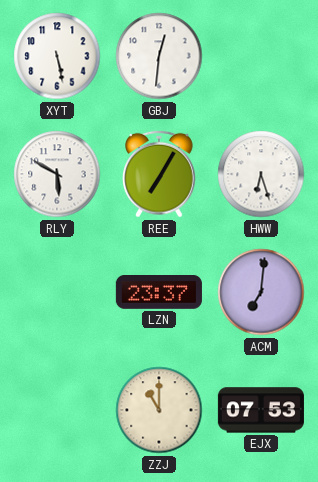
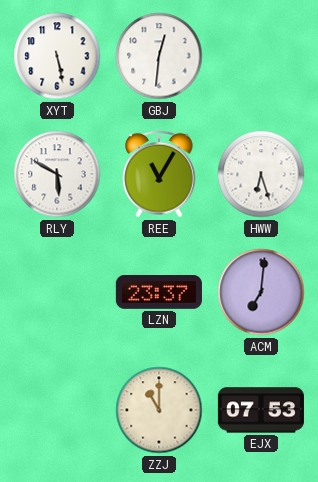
REE: 7:05 -> 11:05
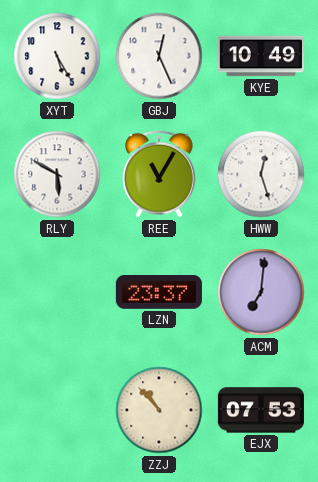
XYT: 5:28 -> 5:25
GBJ: 12:31 -> 12:26
KYE: none -> 10:49
HWW: 6:27 -> 12:27
ZZJ: 11:00 -> 10:53
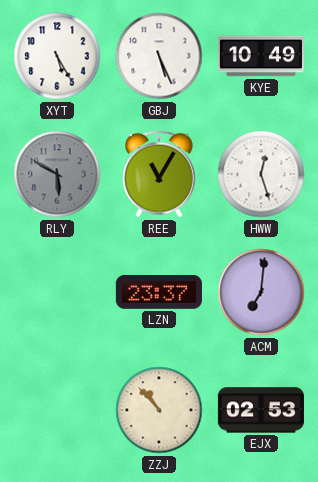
GBJ: 12:26 -> 5:26
RLY dial: white -> grey
EJX: 07:53 -> 02:53
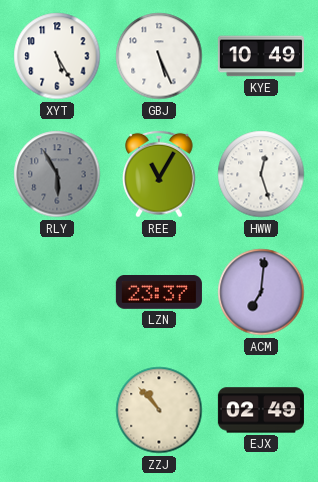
RLY: 5:50 -> 5:55
EJX: 02:53 -> 02:49
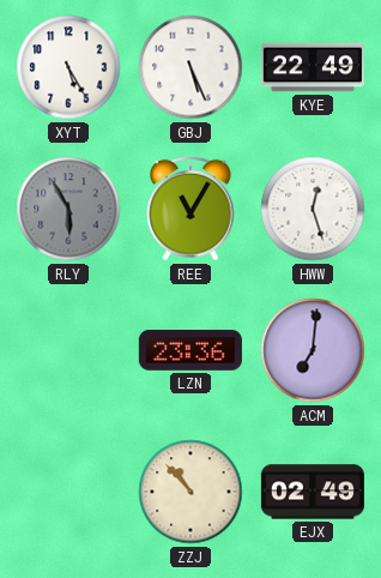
KYE: 10:49 -> 22:49
LZN: 23:37 -> 23:36
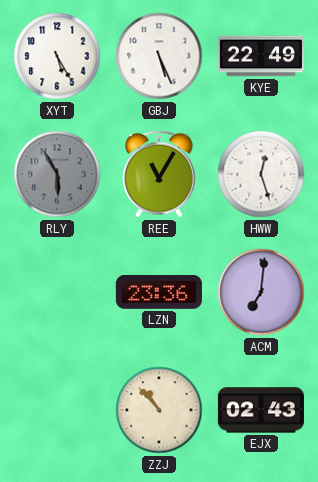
EJX: 02:49 -> 02:43
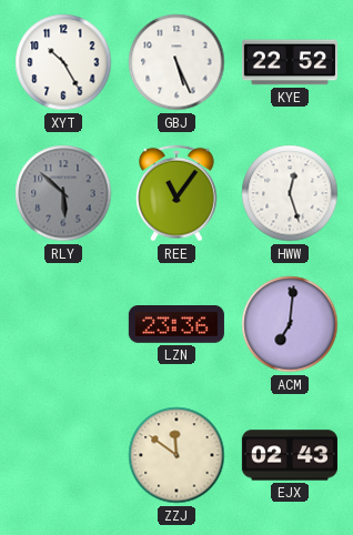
XYT: 5:25 -> 10:25
KYE: 22:49 -> 22:52
RLY: 5:55 -> 5:52
REE: 11:05 -> 11:06
ZZJ: 10:53 -> 11:51
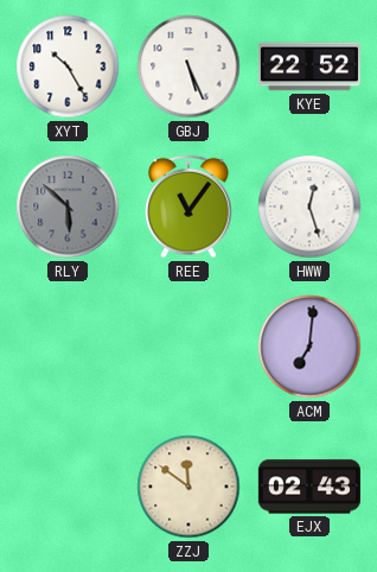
LZN: 23:36 -> none
